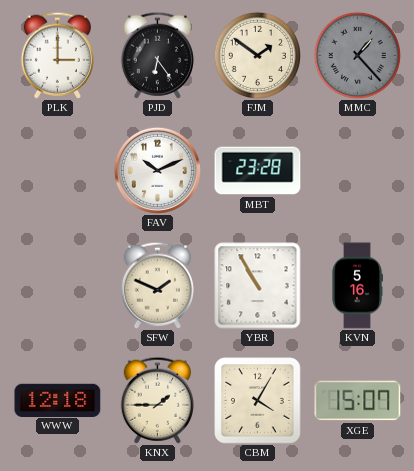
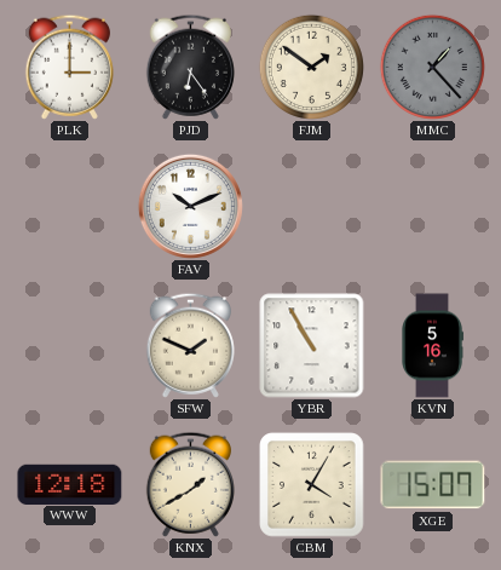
MBT: 23:28 -> none
KNX: 1:45 -> 1:40
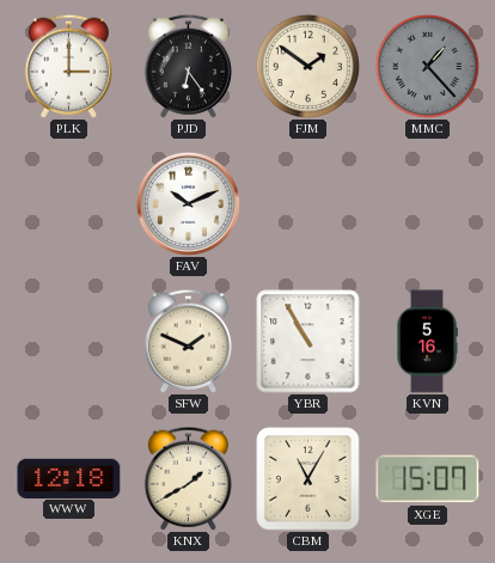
CBM: 4:05 -> 11:05
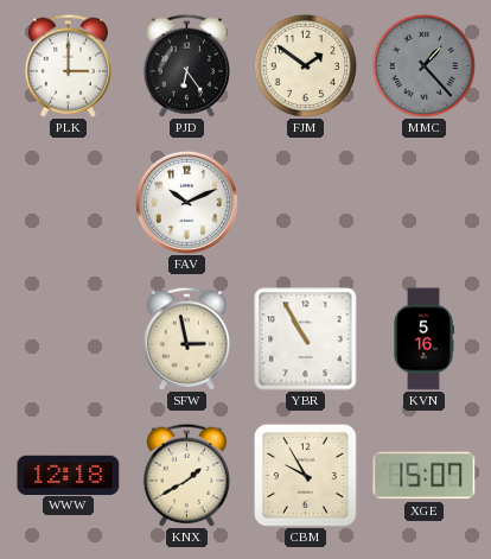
SFW: 1:49 -> 2:58
CBM: 11:05 -> 9:55
